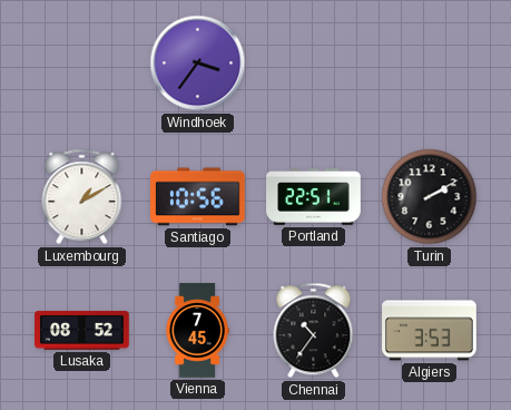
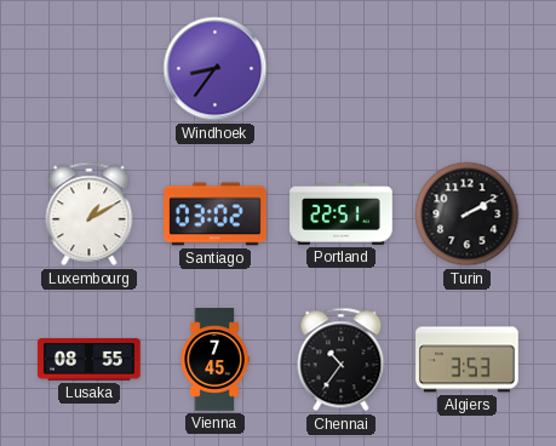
Windhoek: 3:36 -> 8:36
Santiago: 10:56 -> 03:02
Lusaka: 08:52 -> 08:55
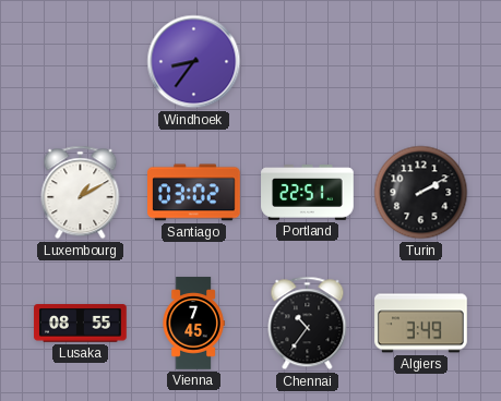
Algiers: 3:53 -> 3:49
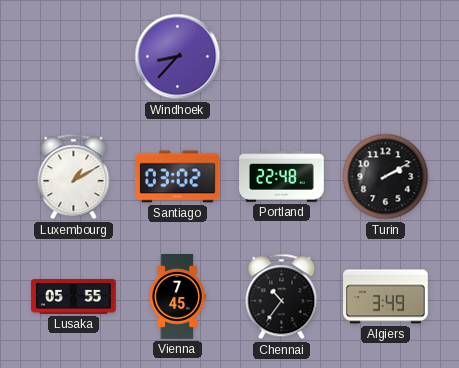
Windhoek: 8:36 -> 8:37
Portland: 22:51 -> 22:48
Lusaka: 08:55 -> 05:55
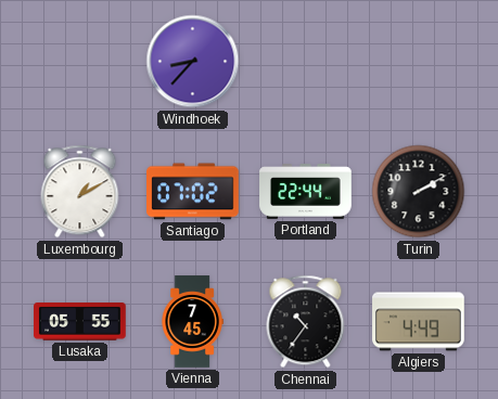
Santiago: 03:02 -> 07:02
Portland: 22:48 -> 22:44
Algiers: 3:49 -> 4:49
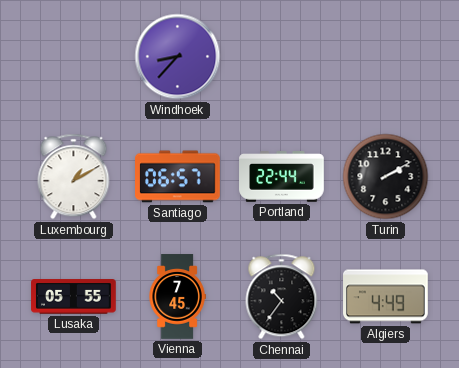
Santiago: 07:02 -> 06:57
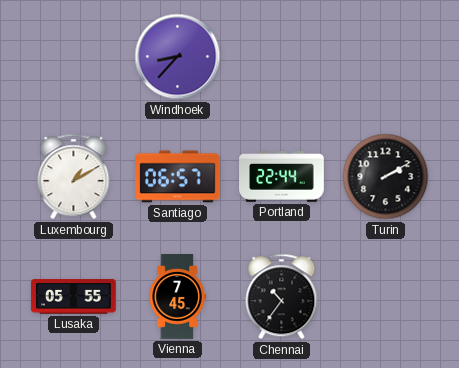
Algiers: 4:49 -> none
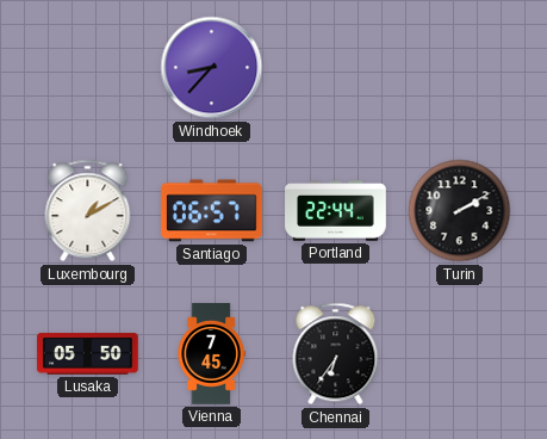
Lusaka: 05:55 -> 05:50
Chennai: 10:36 -> 6:36
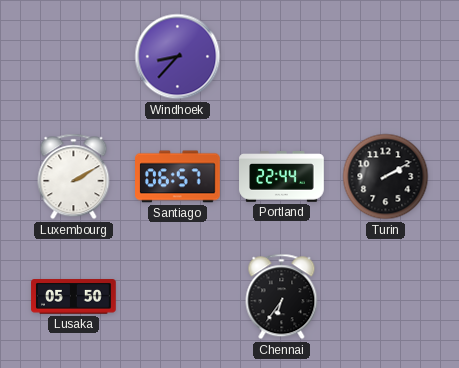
Luxembourg: 1:10 -> 2:10
Vienna: 7:45 -> none
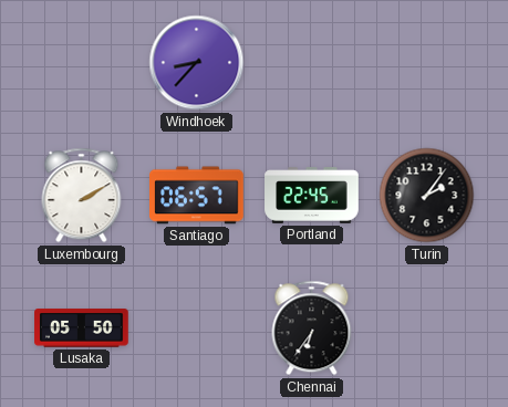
Portland: 22:44 -> 22:45
Turin: 2:10 -> 2:06
